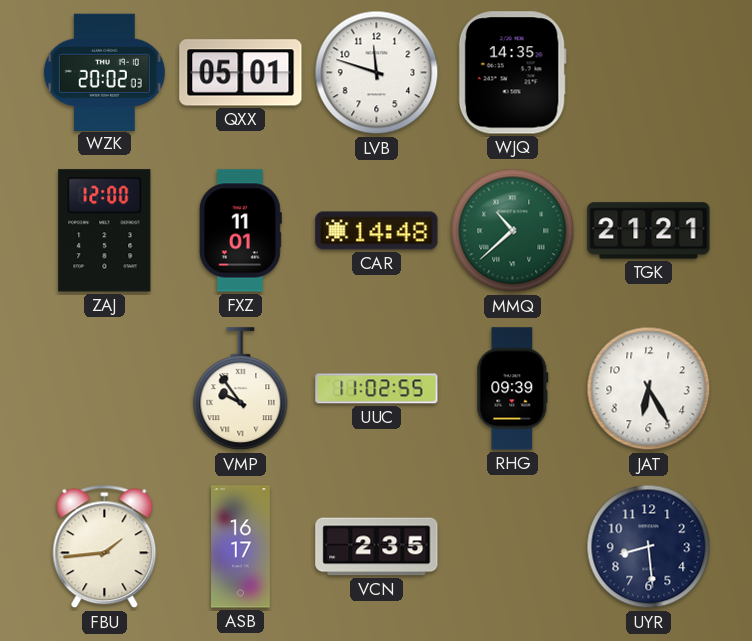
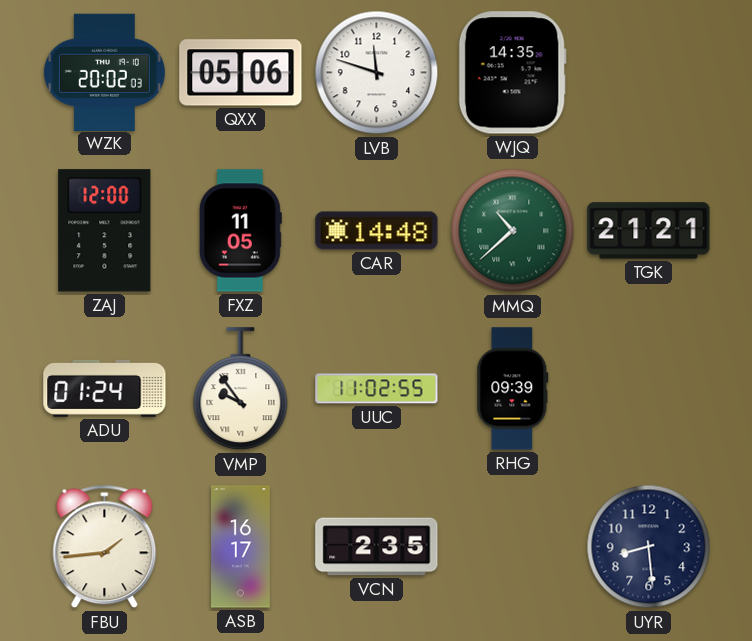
QXX: 05:01 -> 05:06
FXZ: 11:01 -> 11:05
ADU: none -> 01:24
JAT: 6:25 -> none
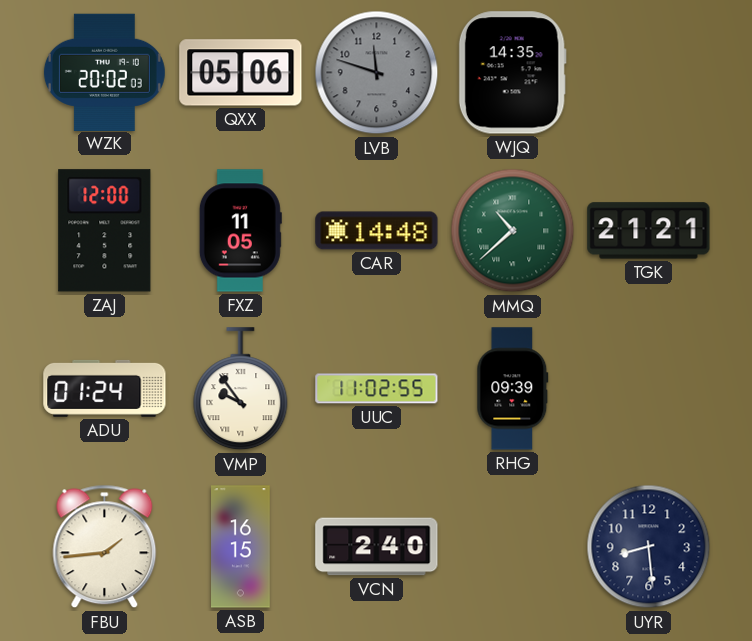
LVB dial: white -> grey
ASB: 16:17 -> 16:15
VCN: 2:35 -> 2:40
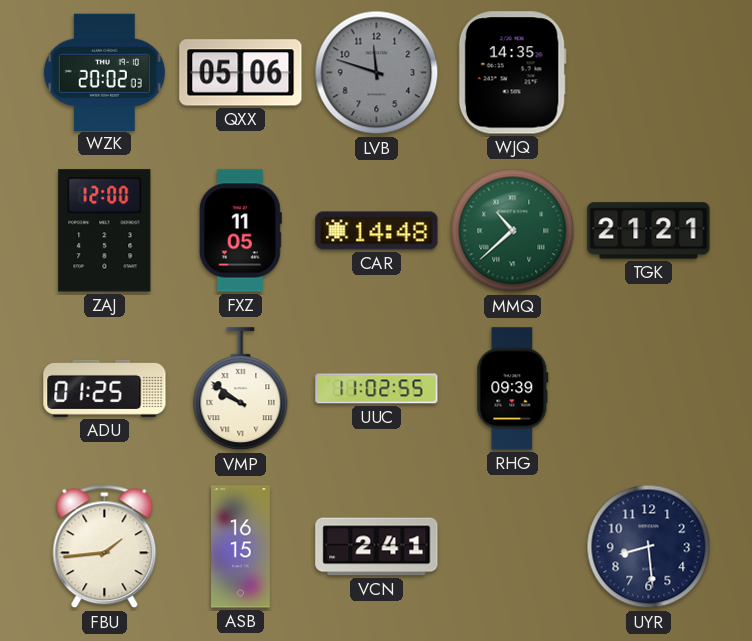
ADU: 01:24 -> 01:25
VMP: 9:54 -> 9:51
VCN: 2:40 -> 2:41
